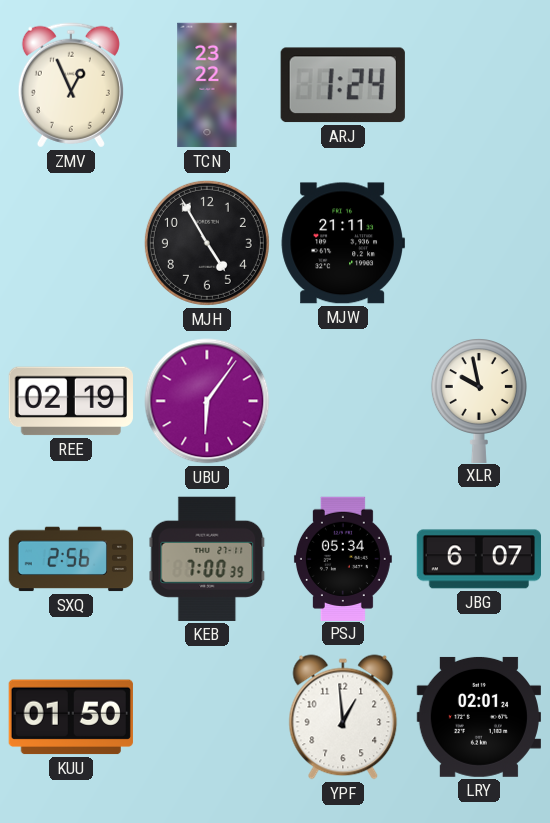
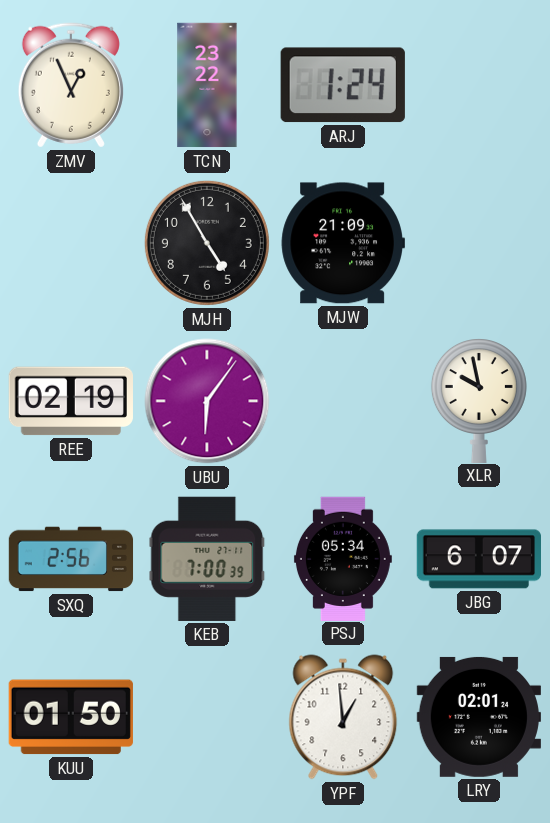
MJW: 21:11 -> 21:09
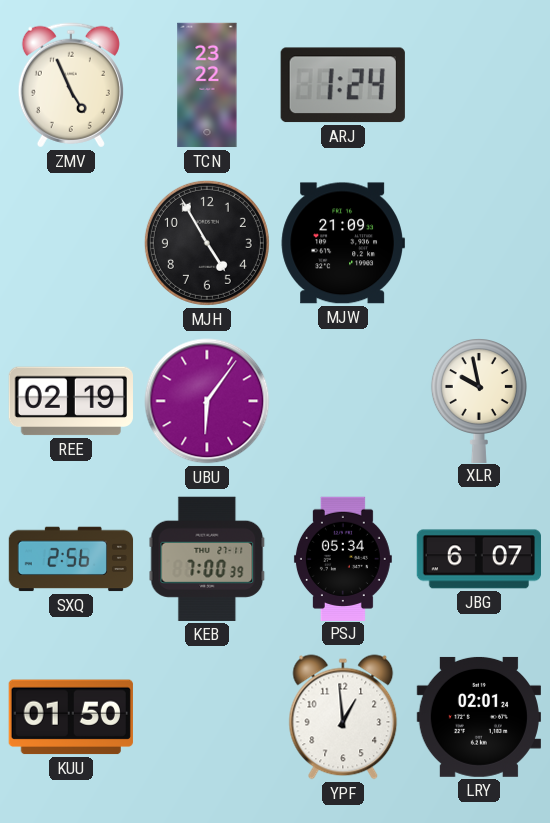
ZMV: 12:56 -> 4:56
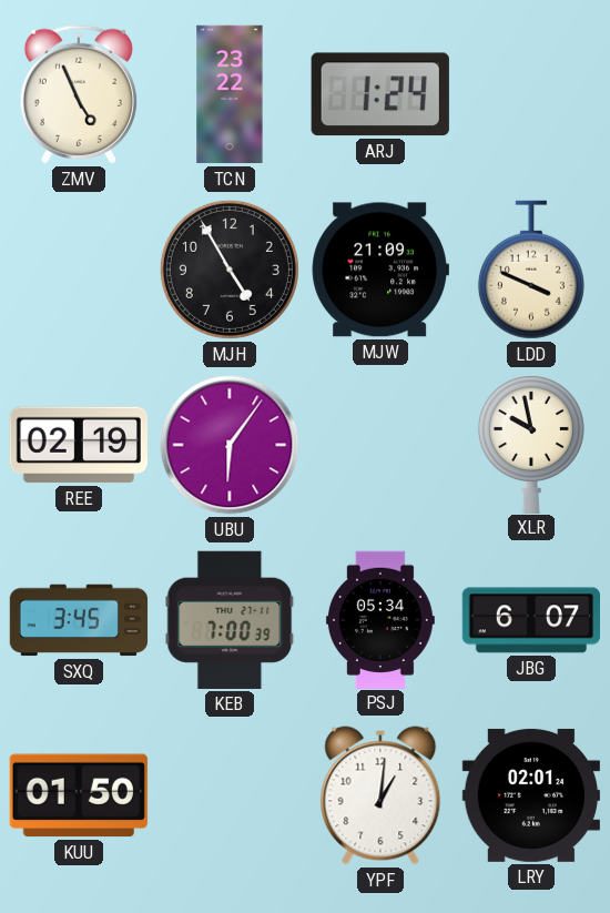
LDD: none -> 3:49
SXQ: 2:56 -> 3:45
YPF: 12:59 -> 1:01
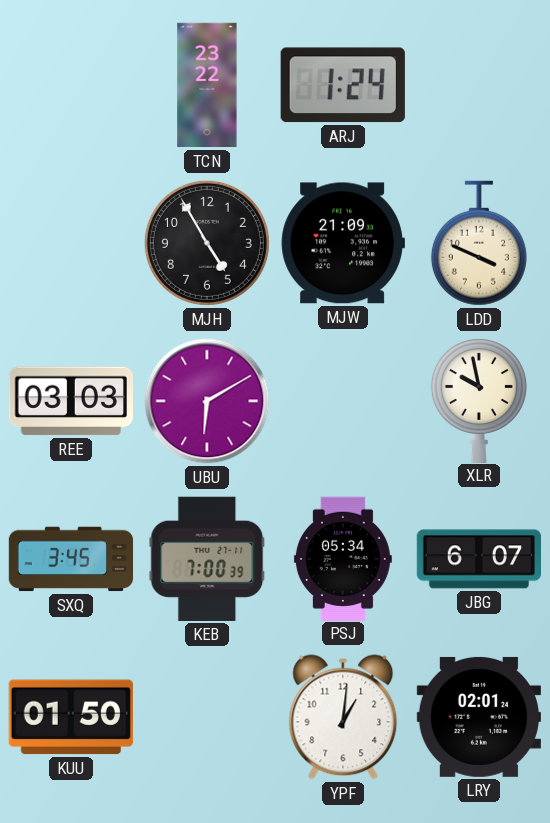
ZMV: 4:56 -> none
REE: 02:19 -> 03:03
UBU: 6:06 -> 6:10
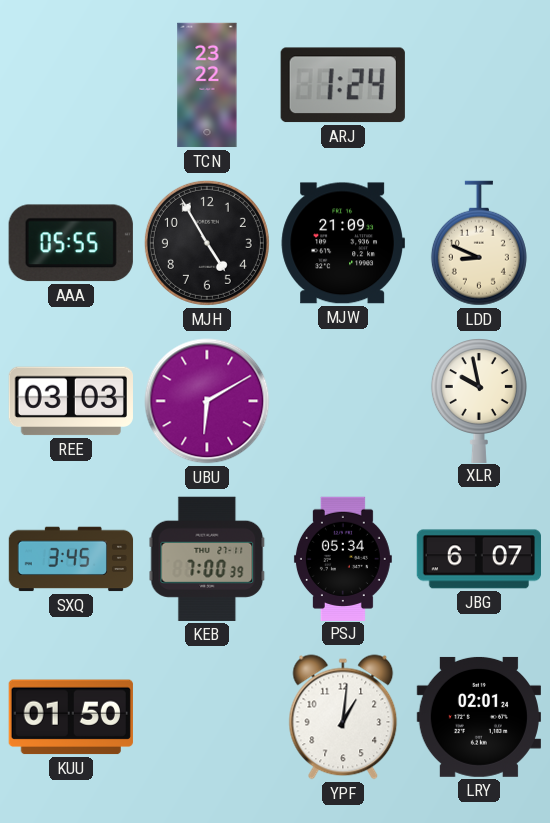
AAA: none -> 05:55
LDD: 3:49 -> 8:49
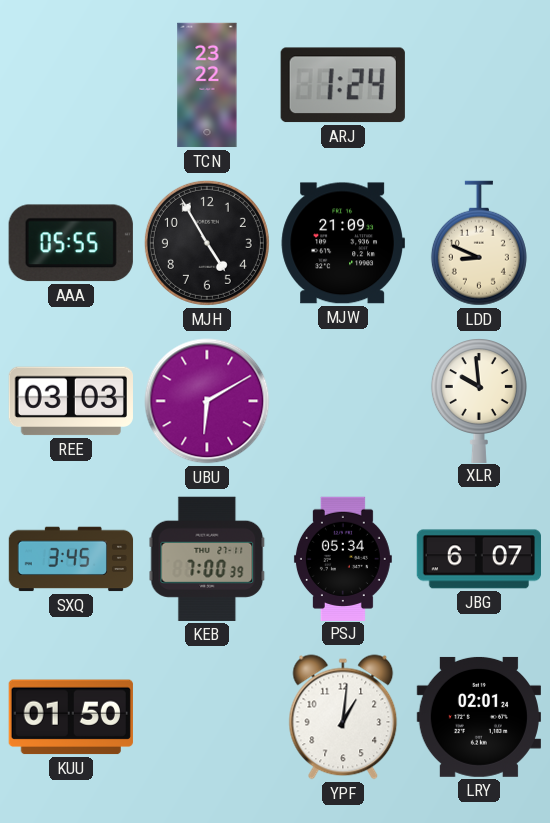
XLR: 9:58 -> 9:59
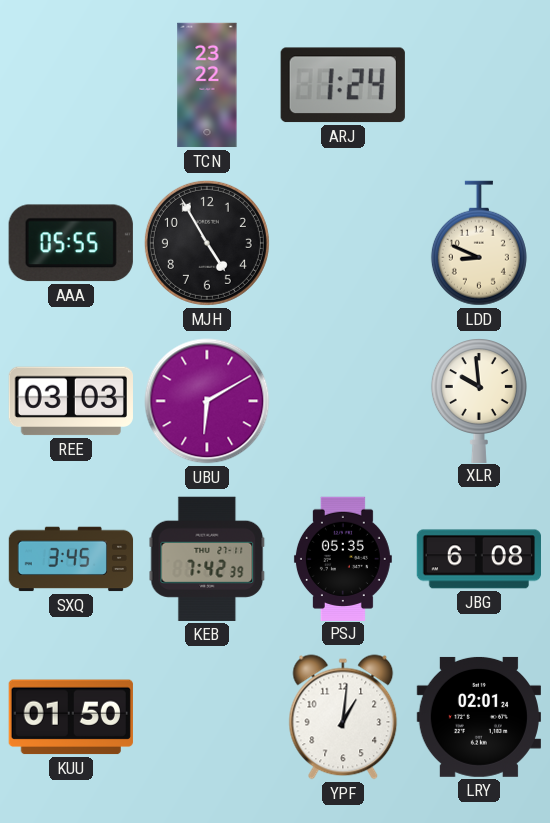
MJW: 21:09 -> none
KEB: 7:00 -> 7:42
PSJ: 05:34 -> 05:35
JBG: 6:07 -> 6:08
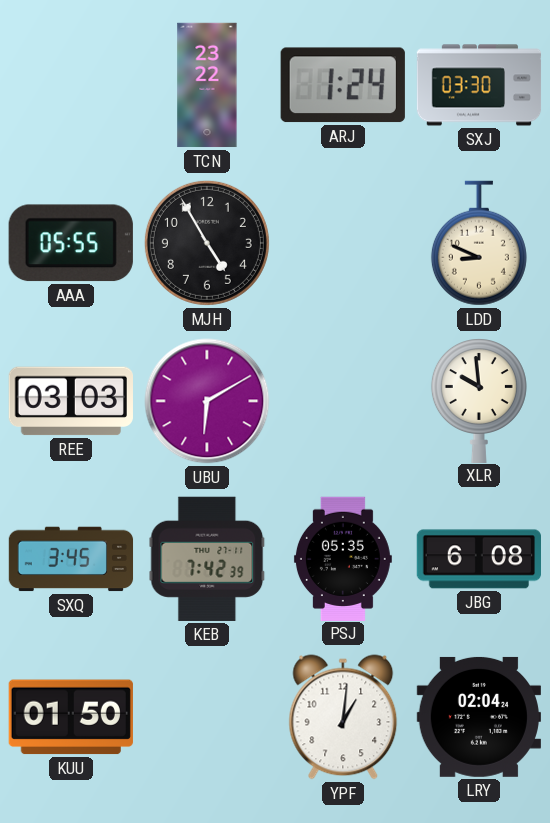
SXJ: none -> 03:30
LRY: 02:01 -> 02:04
